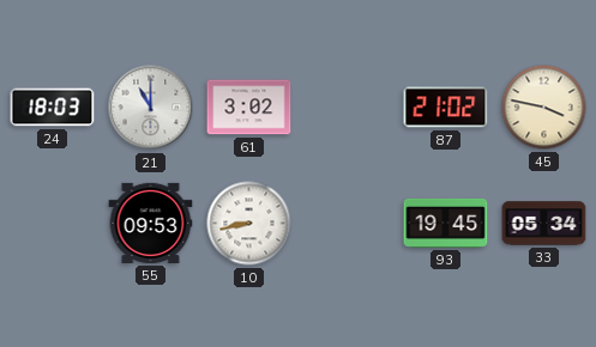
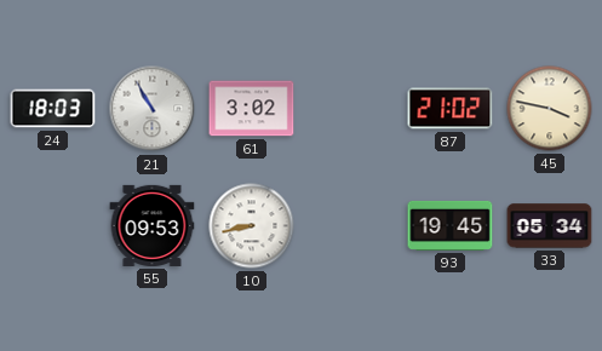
21: 11:00 -> 10:55
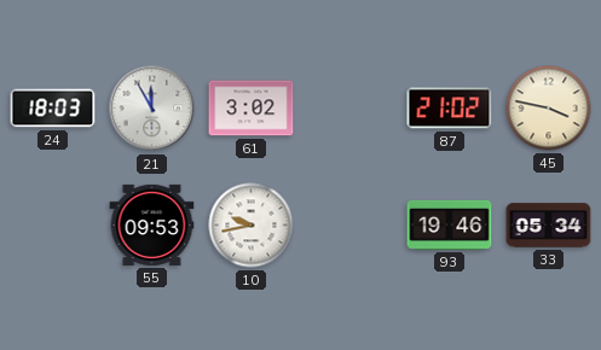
21: 10:55 -> 11:55
10: 8:43 -> 9:43
93: 19:45 -> 19:46
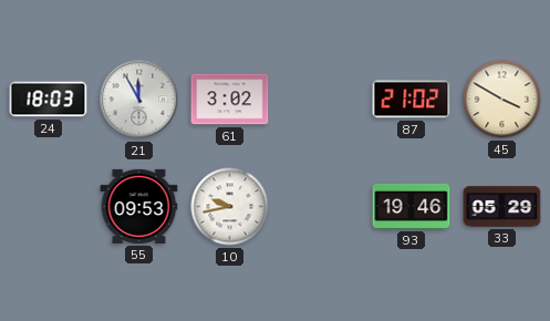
45: 3:47 -> 3:50
33: 05:34 -> 05:29
